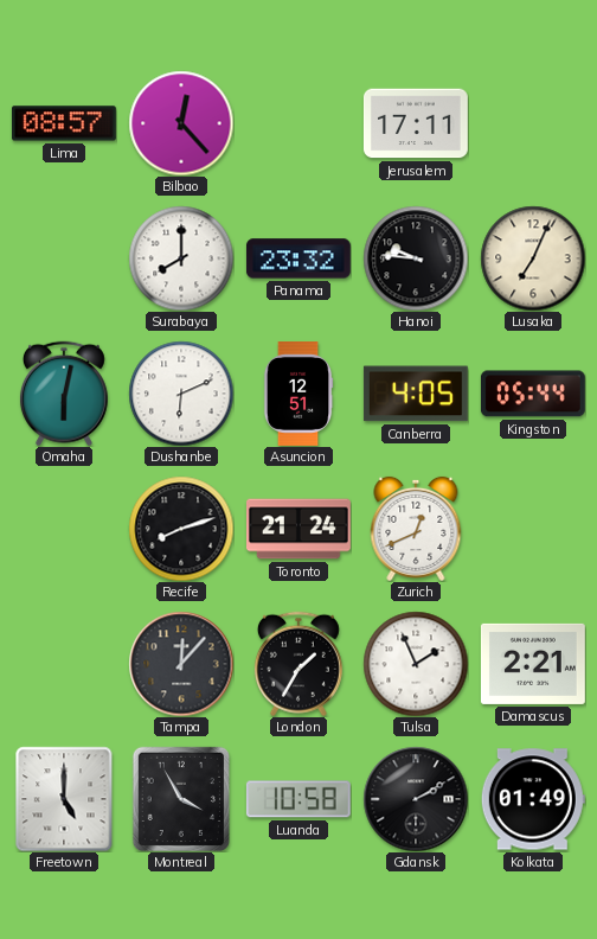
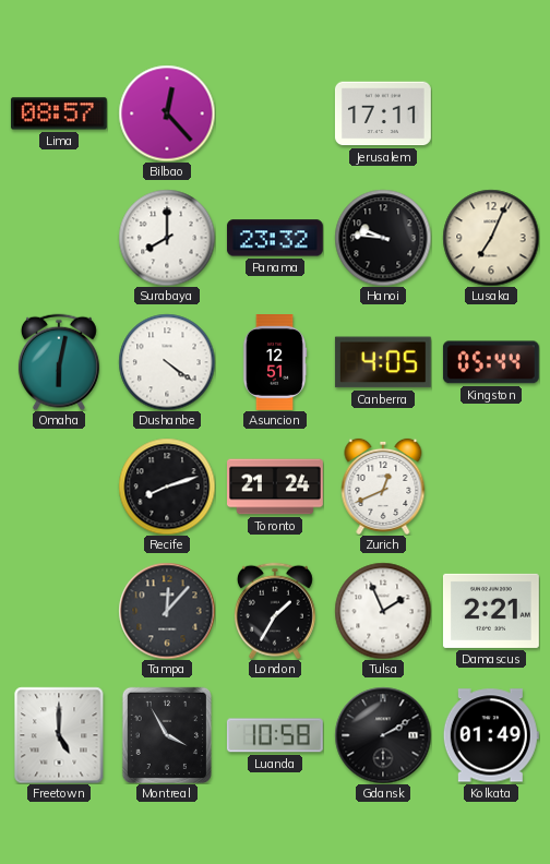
Dushanbe: 6:11 -> 4:21
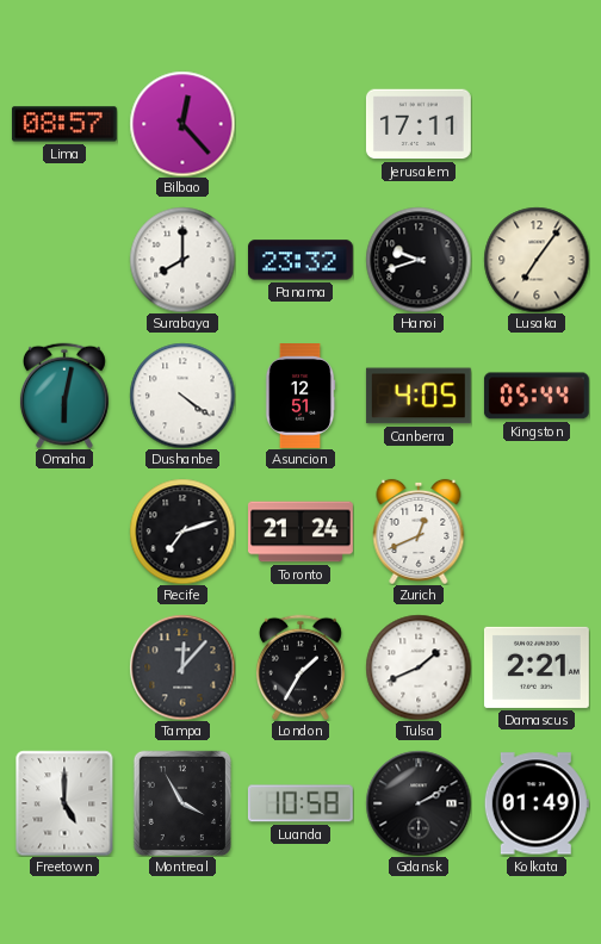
Hanoi: 9:46 -> 9:42
Lusaka: 7:04 -> 7:06
Recife: 8:12 -> 7:12
Tulsa: 1:56 -> 1:41
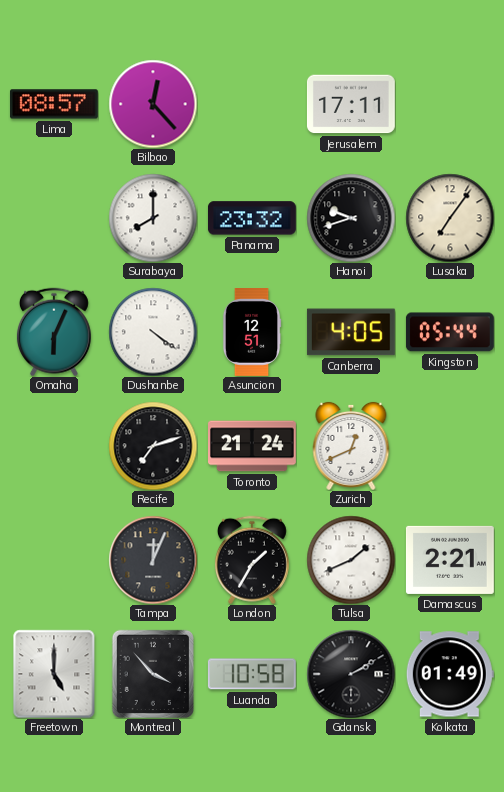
Omaha: 6:02 -> 6:04
Tampa: 12:07 -> 12:04
Montreal: 3:55 -> 3:53
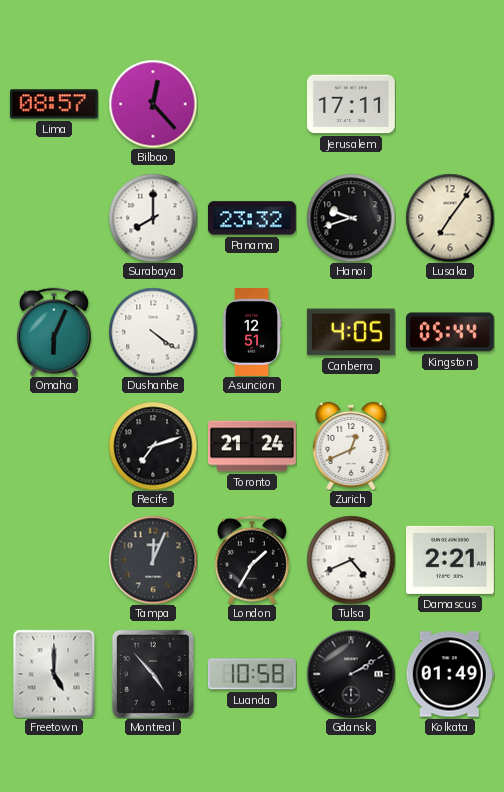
Tulsa: 1:41 -> 4:41
Montreal: 3:53 -> 4:53
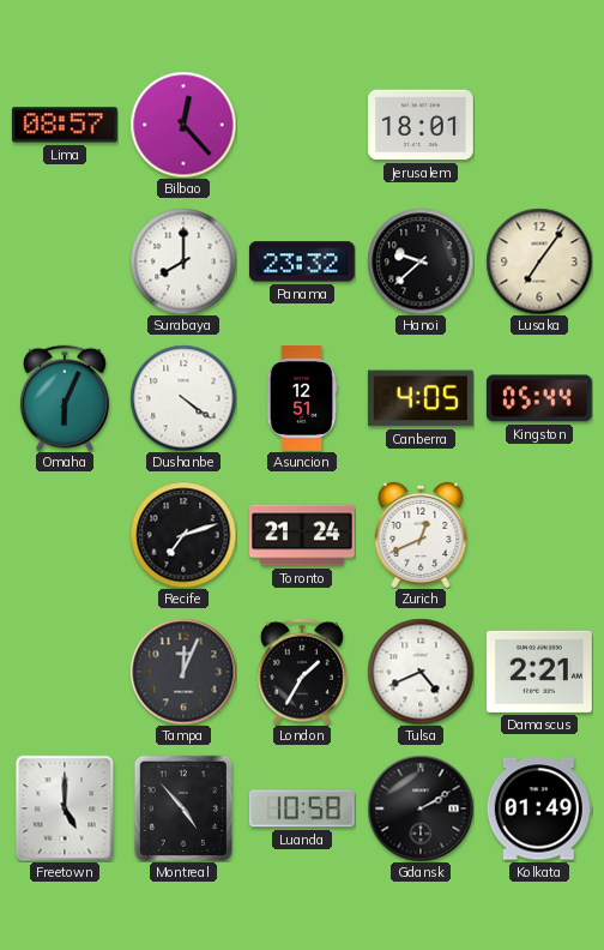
Jerusalem: 17:11 -> 18:01
Hanoi: 9:42 -> 9:38
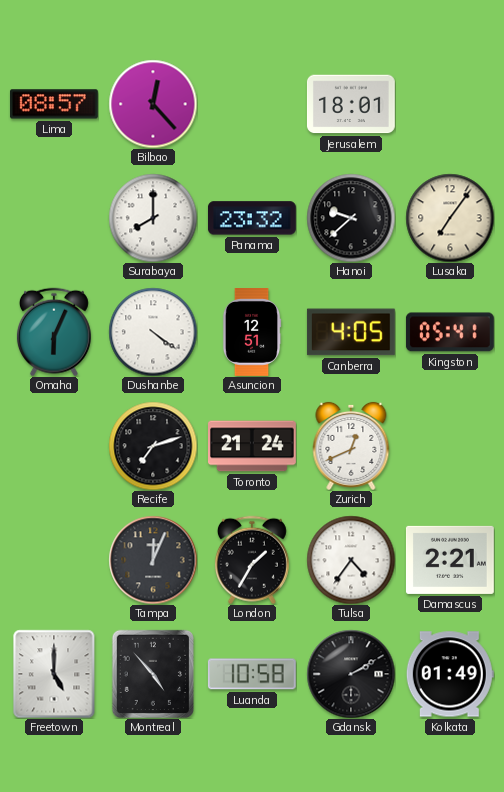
Kingston: 05:44 -> 05:41
Tulsa: 4:41 -> 4:36
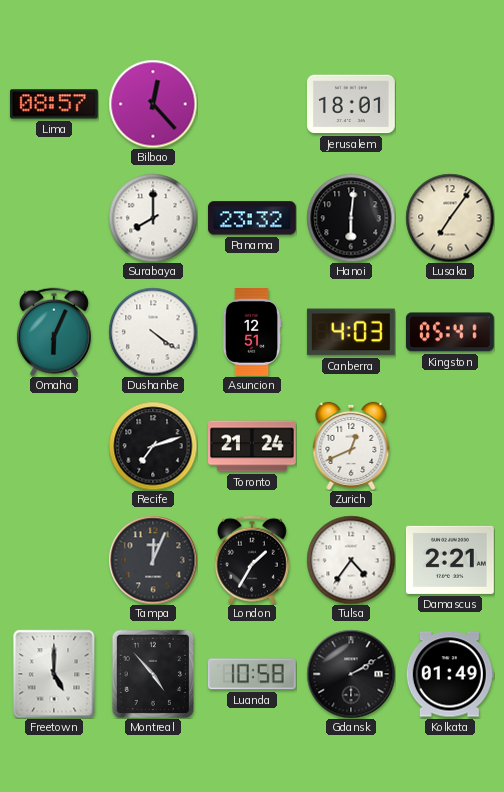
Hanoi: 9:38 -> 6:01
Canberra: 4:05 -> 4:03
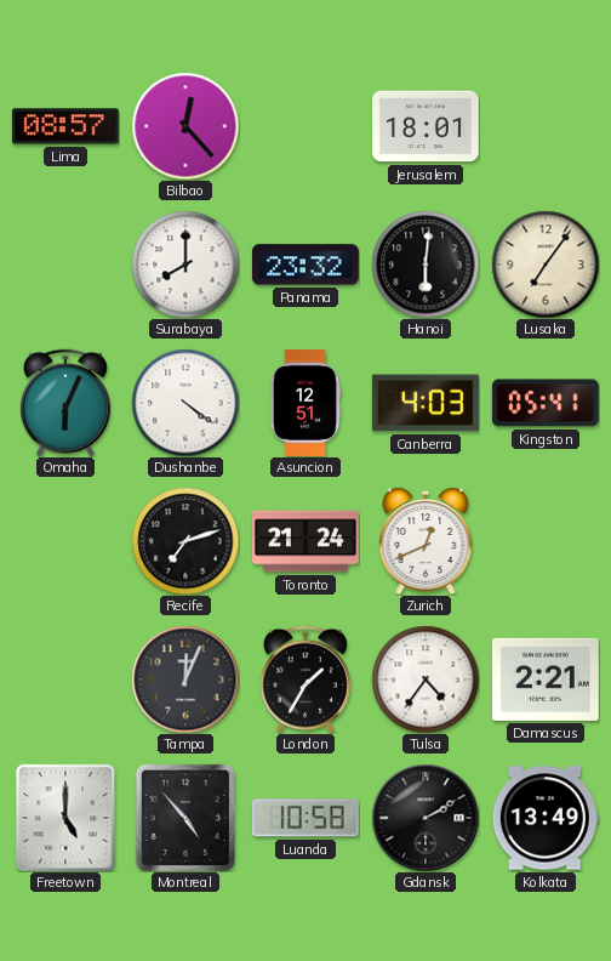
Kolkata: 01:49 -> 13:49
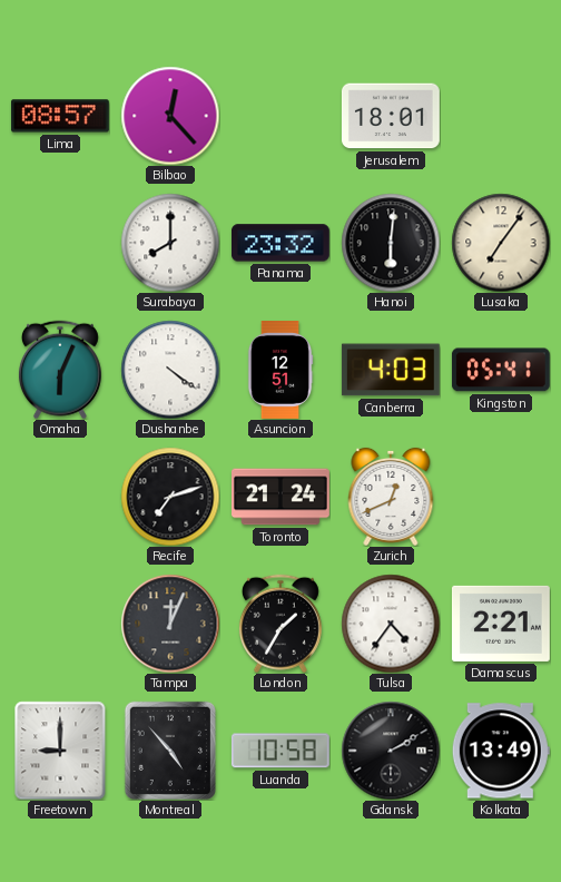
Freetown: 5:00 -> 9:00
